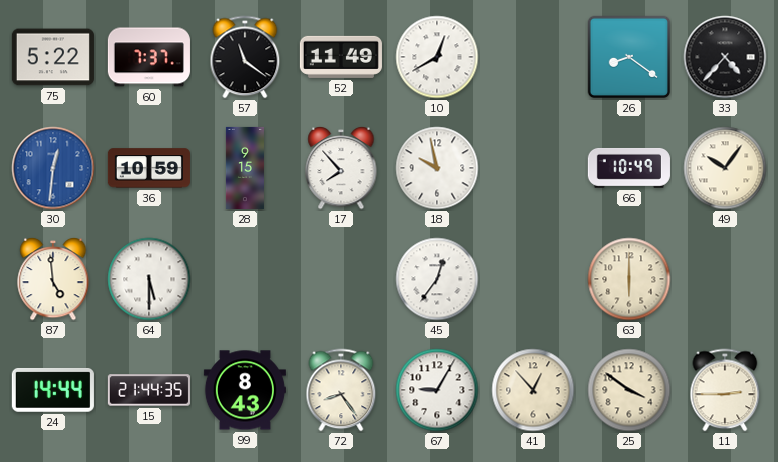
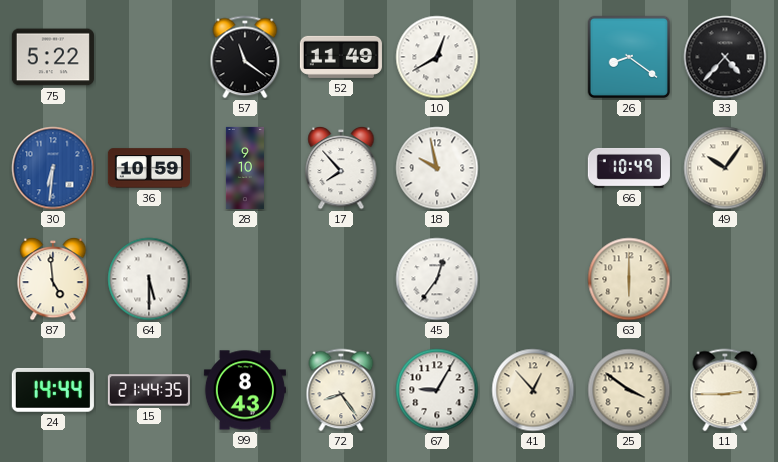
60: 7:37 -> none
30: 12:31 -> 6:31
28: 9:15 -> 9:10
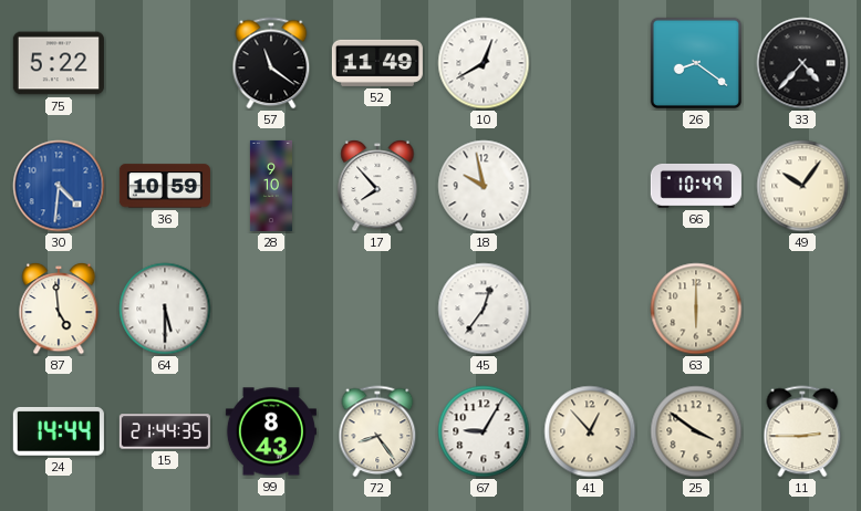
30: 6:31 -> 4:31
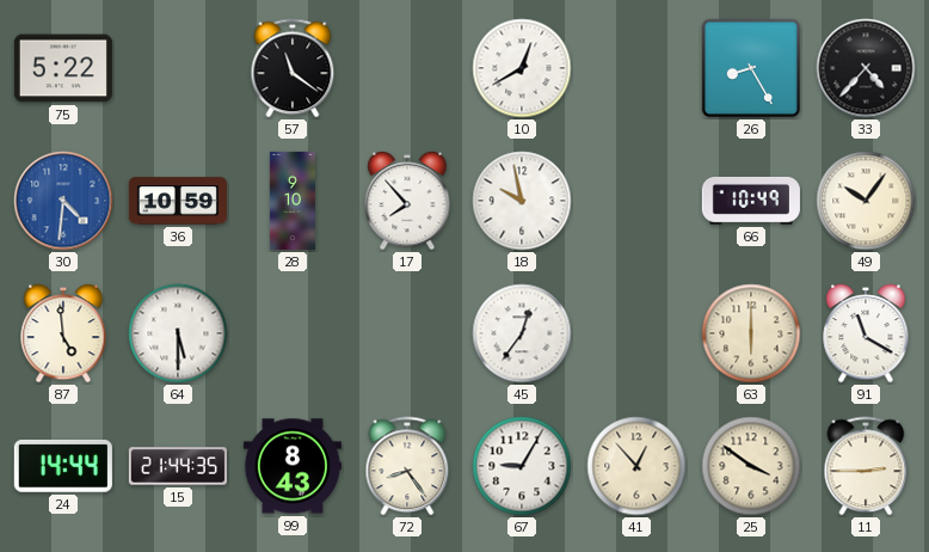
52: 11:49 -> none
26: 8:21 -> 8:25
91: none -> 11:20
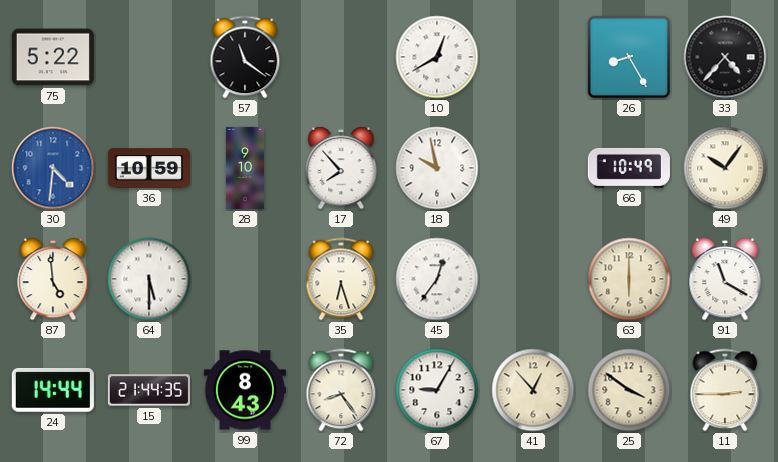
35: none -> 6:27
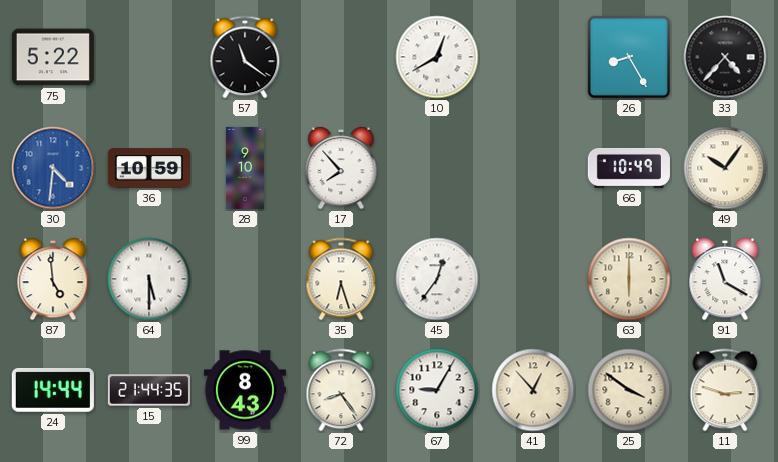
18: 9:58 -> none
11: 2:45 -> 2:48
